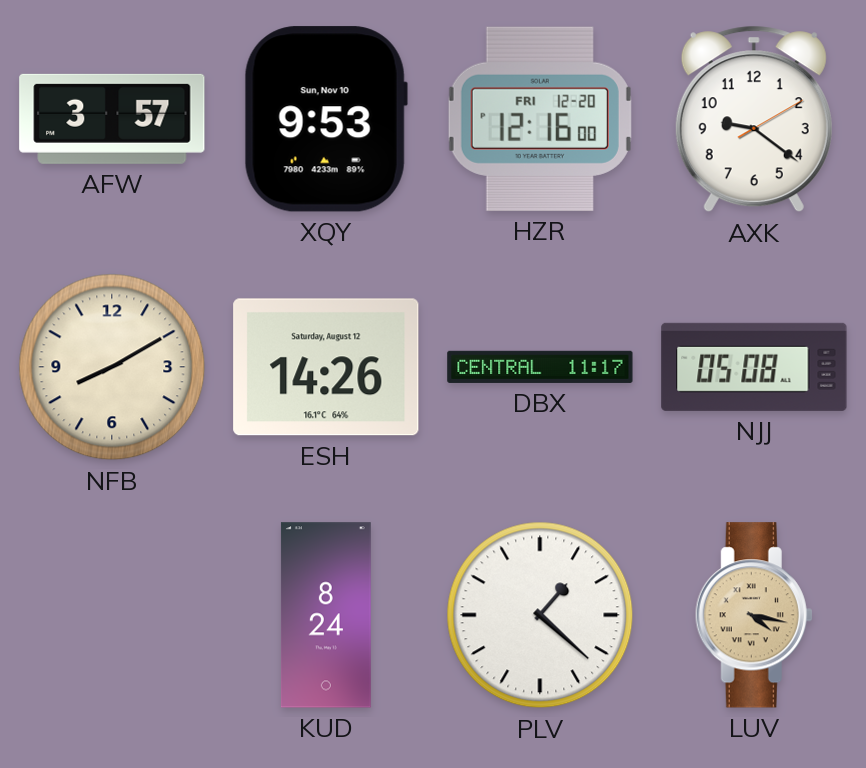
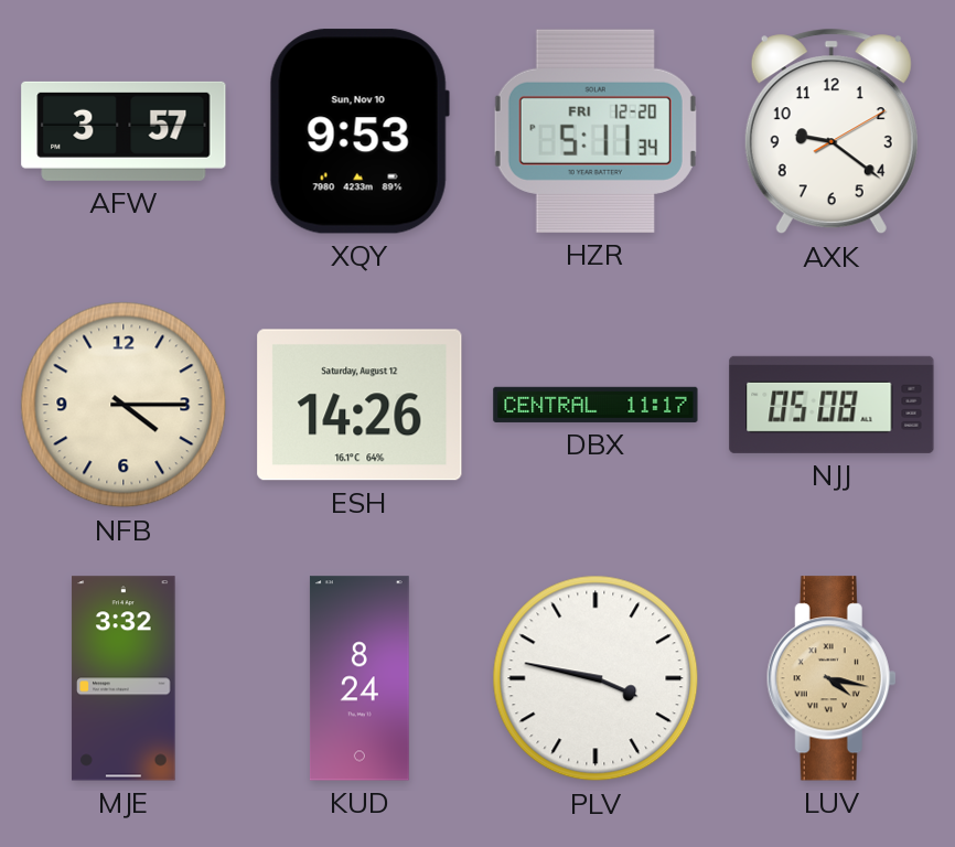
HZR: 12:16 -> 5:11
NFB: 8:10 -> 4:15
MJE: none -> 3:32
PLV: 1:22 -> 3:47
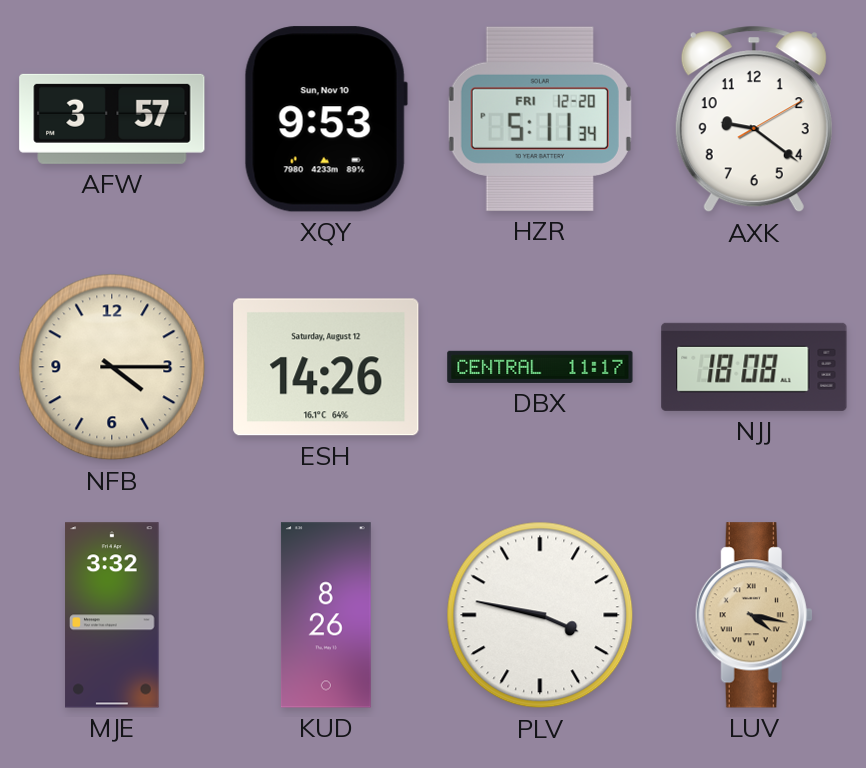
NJJ: 05:08 -> 18:08
KUD: 8:24 -> 8:26
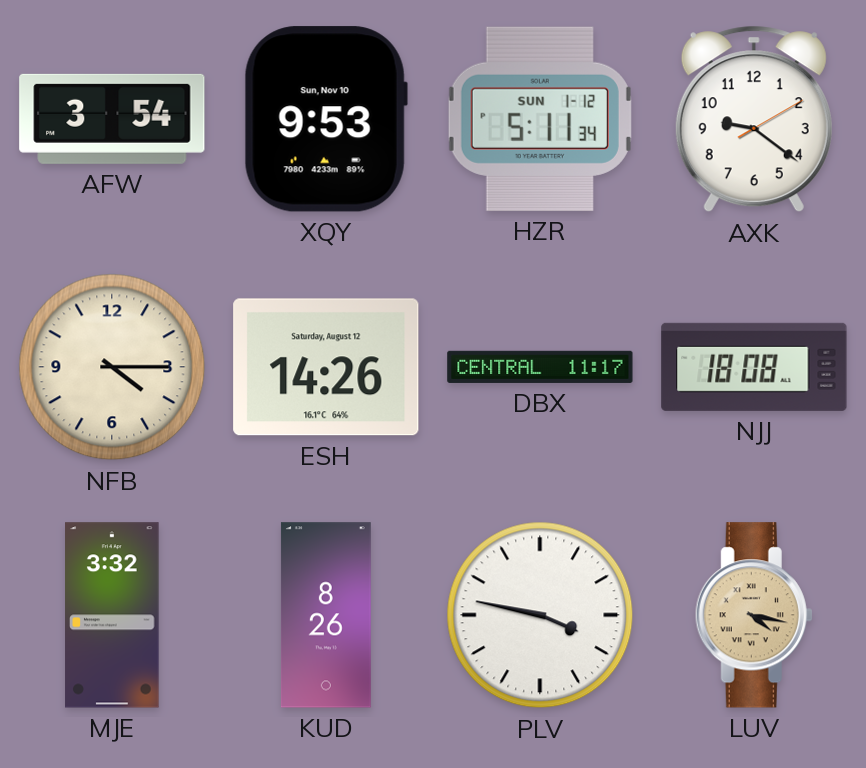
AFW: 3:57 -> 3:54
HZR date: FRI 12-20 -> SUN 1-12
